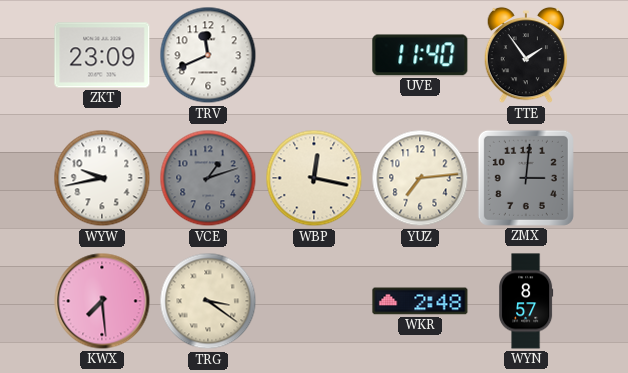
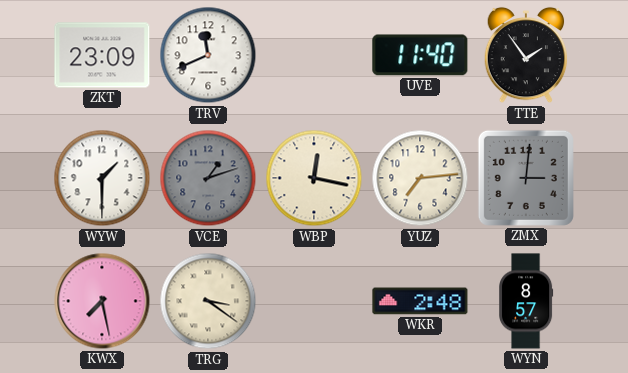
WYW: 9:43 -> 1:30
KWX: 7:29 -> 7:28
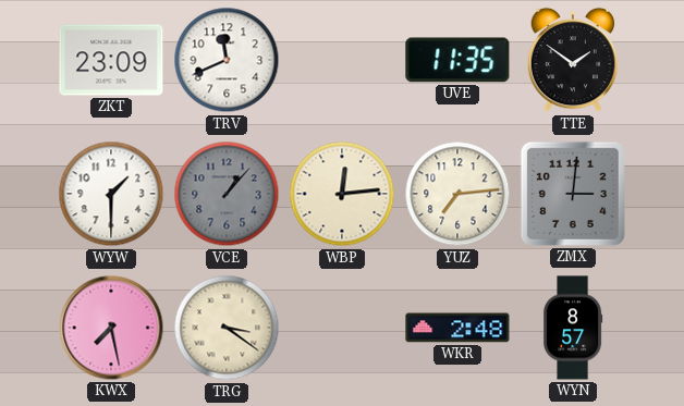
UVE: 11:40 -> 11:35
TTE: 1:54 -> 1:51
VCE: 1:12 -> 1:07
WBP: 12:17 -> 12:14
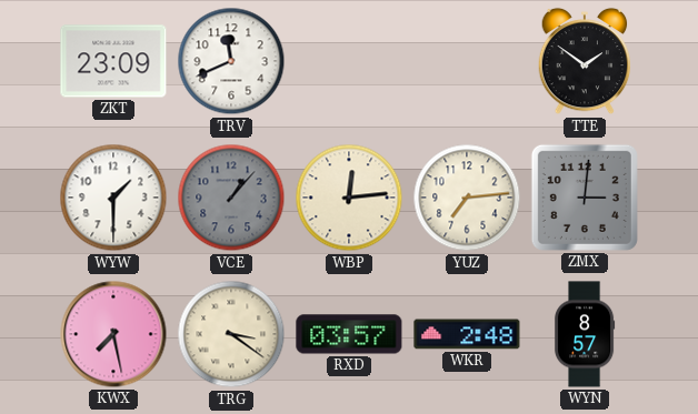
UVE: 11:35 -> none
RXD: none -> 03:57
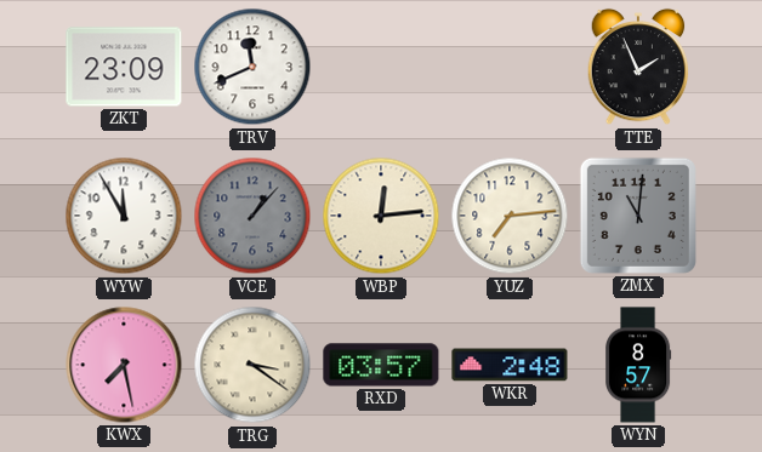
TTE: 1:51 -> 1:56
WYW: 1:30 -> 11:55
ZMX: 3:01 -> 11:01
